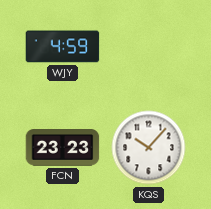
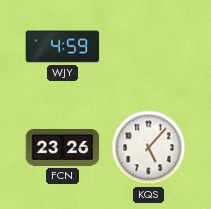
FCN: 23:23 -> 23:26
KQS: 10:07 -> 5:07
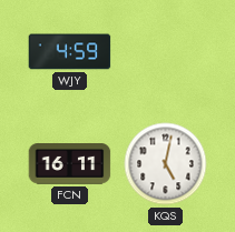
FCN: 23:26 -> 16:11
KQS: 5:07 -> 5:02
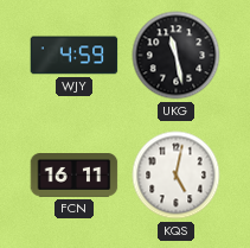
UKG: none -> 11:28
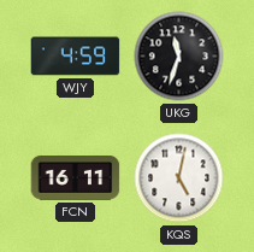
UKG: 11:28 -> 11:33
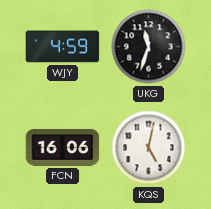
FCN: 16:11 -> 16:06
